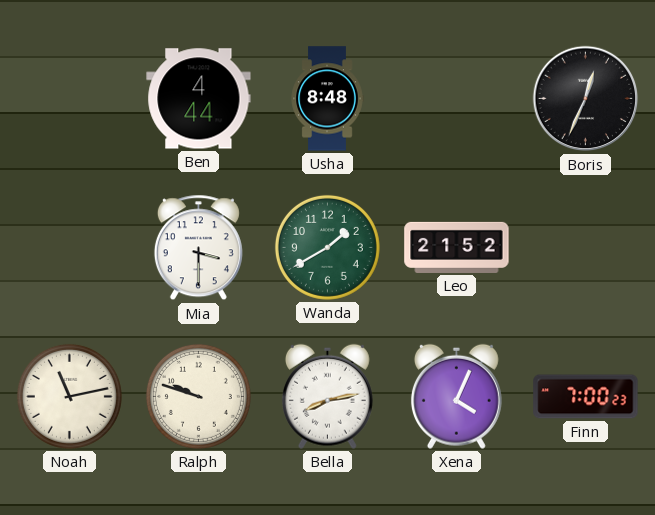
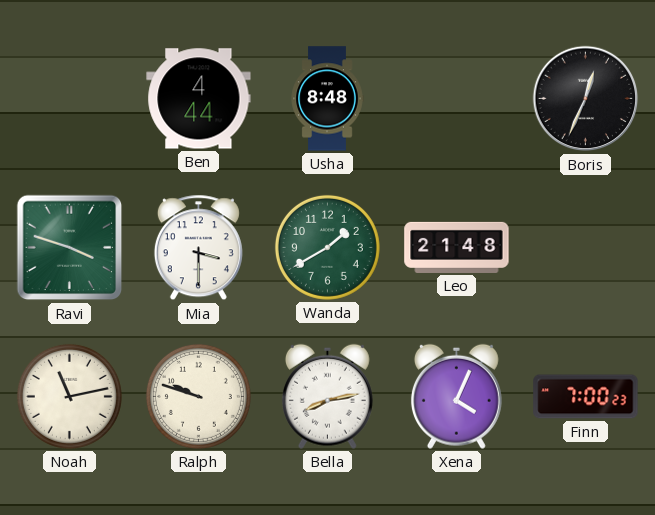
Ravi: none -> 3:48
Leo: 21:52 -> 21:48
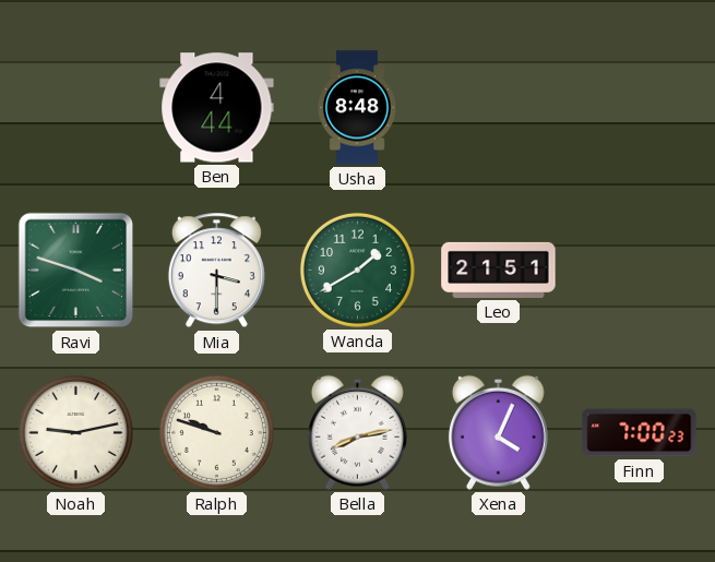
Boris: 12:34 -> none
Leo: 21:48 -> 21:51
Noah: 11:13 -> 9:13
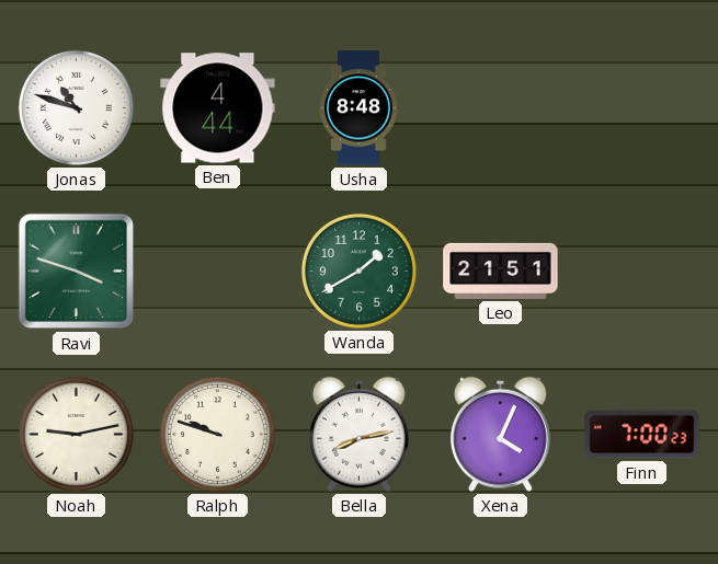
Jonas: none -> 10:48
Mia: 3:30 -> none
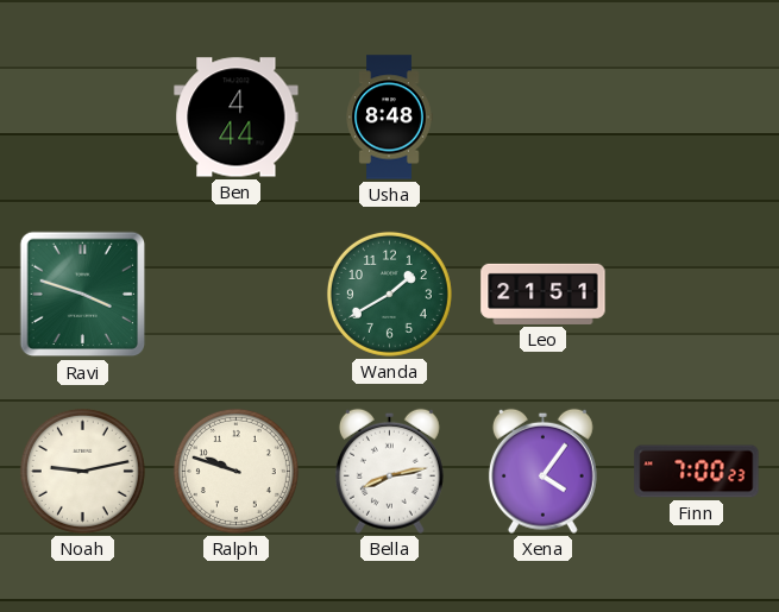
Jonas: 10:48 -> none
Xena: 4:04 -> 4:06
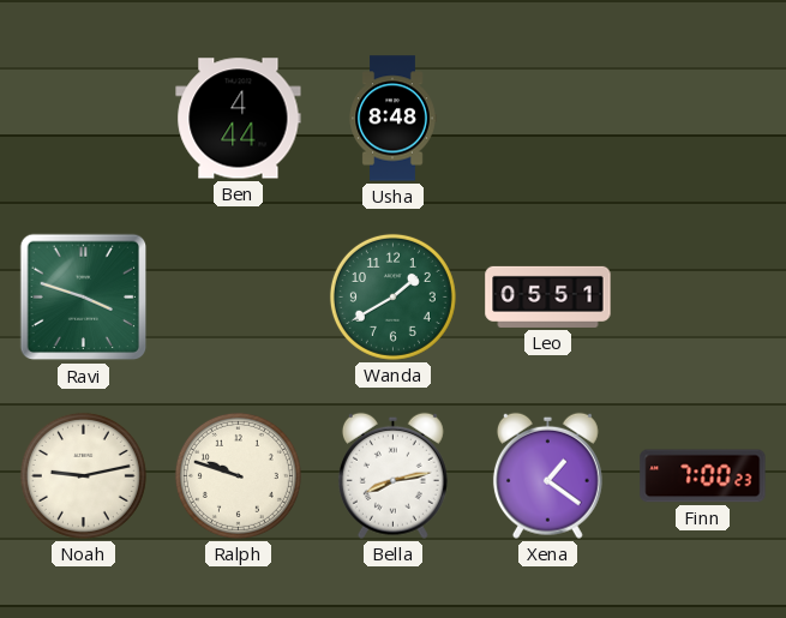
Leo: 21:51 -> 05:51
Xena: 4:06 -> 1:21
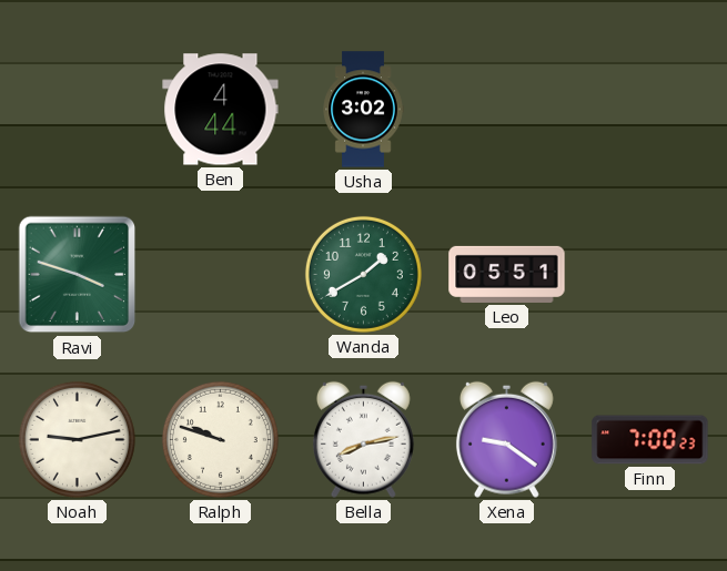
Usha: 8:48 -> 3:02
Xena: 1:21 -> 9:21
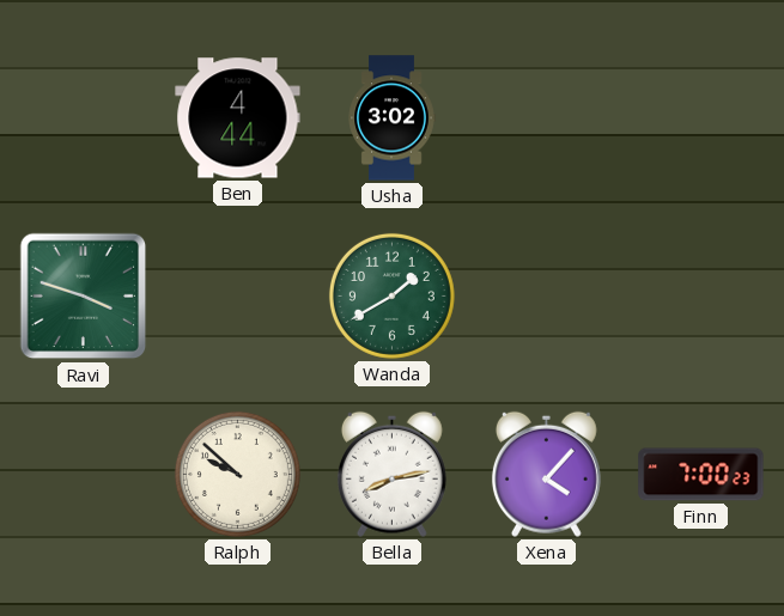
Leo: 05:51 -> none
Noah: 9:13 -> none
Ralph: 9:48 -> 9:52
Xena: 9:21 -> 4:07
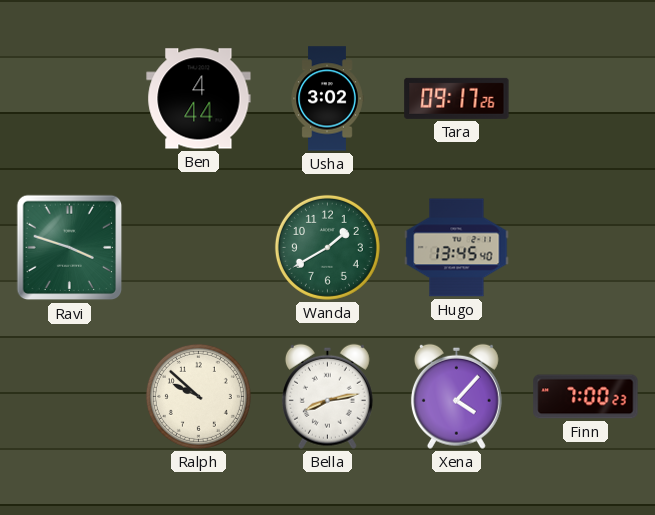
Tara: none -> 09:17
Hugo: none -> 13:45
